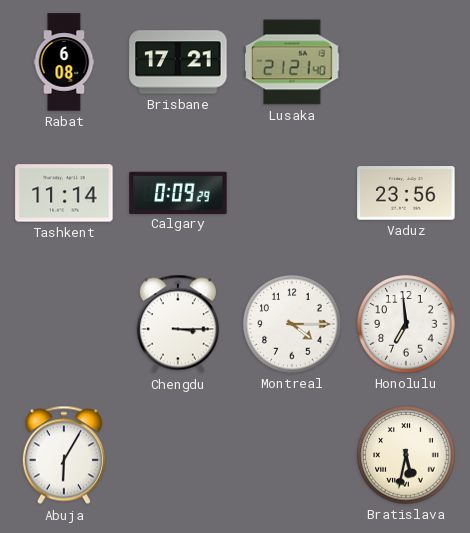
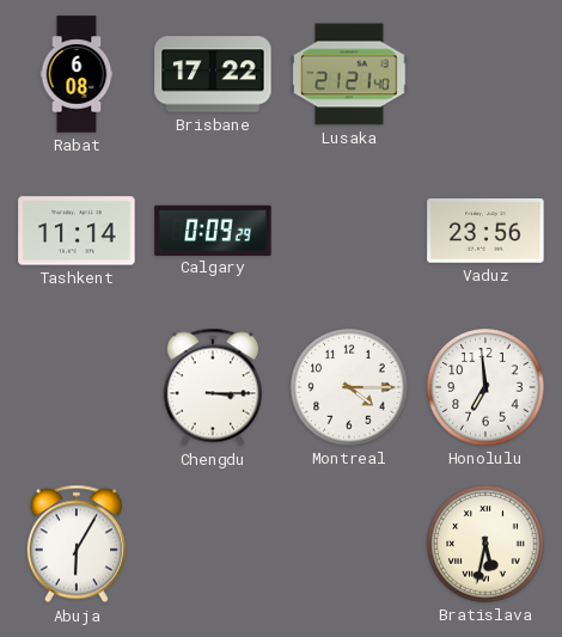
Brisbane: 17:21 -> 17:22
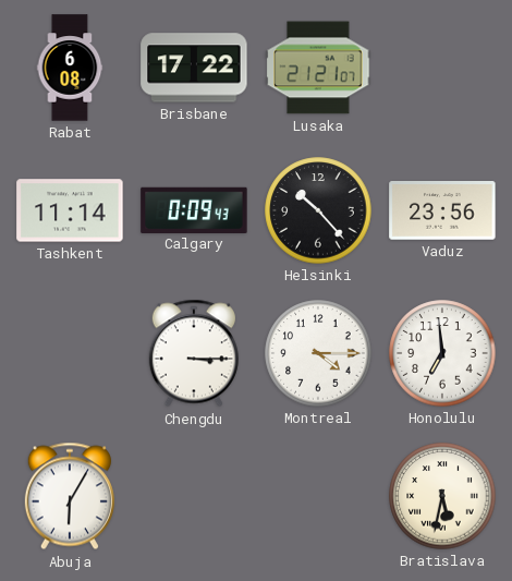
Lusaka: 21:21:40 -> 21:21:07
Calgary: 0:09:29 -> 0:09:43
Helsinki: none -> 10:23
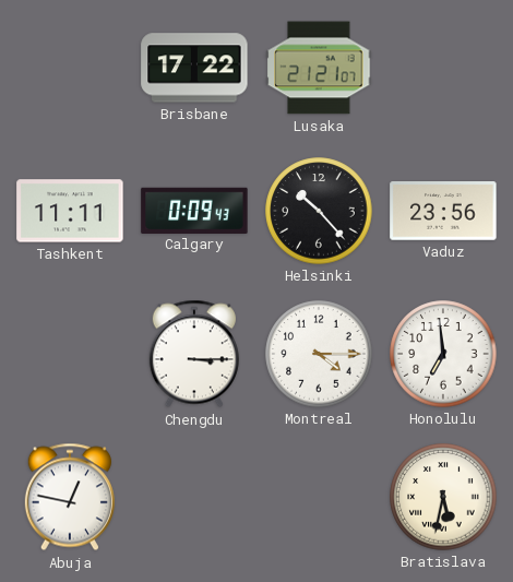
Rabat: 6:08 -> none
Tashkent: 11:14 -> 11:11
Abuja: 6:05 -> 12:47
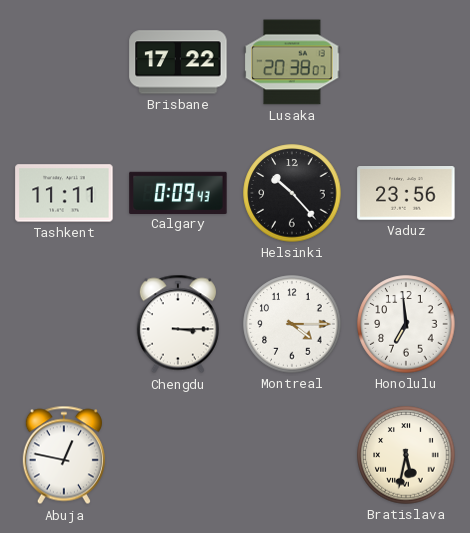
Lusaka: 21:21 -> 20:38
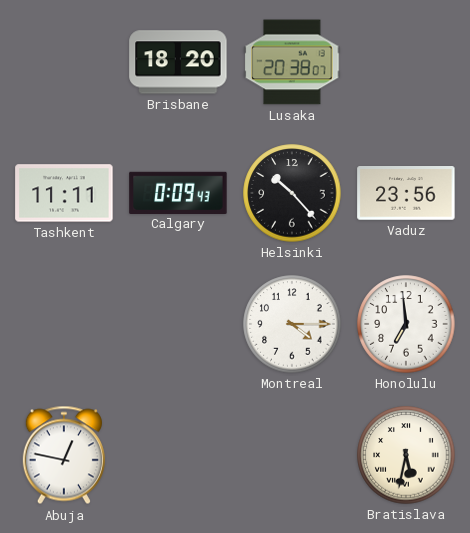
Brisbane: 17:22 -> 18:20
Chengdu: 3:15 -> none
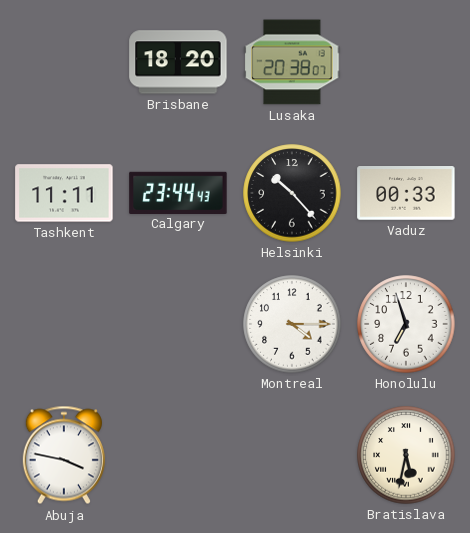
Calgary: 0:09 -> 23:44
Vaduz: 23:56 -> 00:33
Honolulu: 6:59 -> 6:57
Abuja: 12:47 -> 3:47
